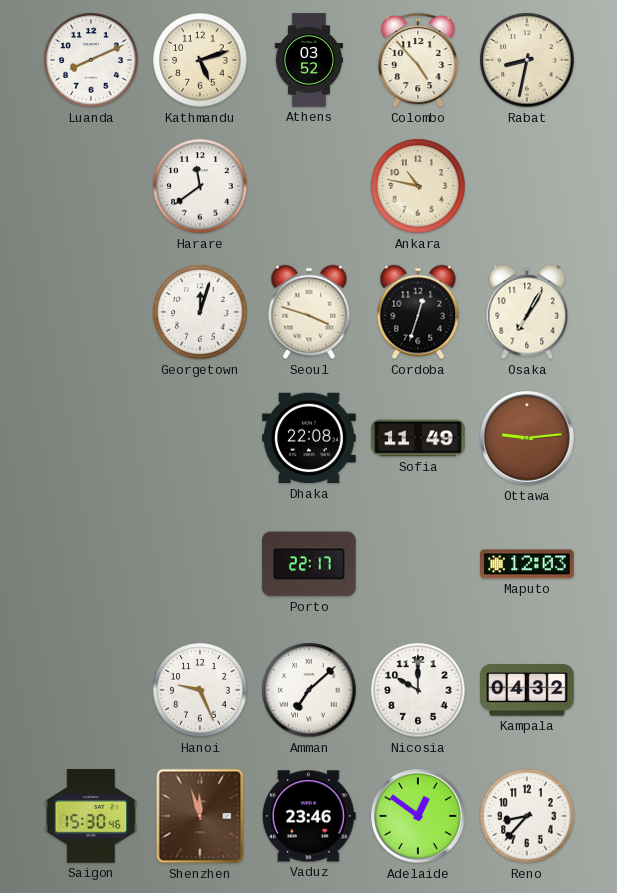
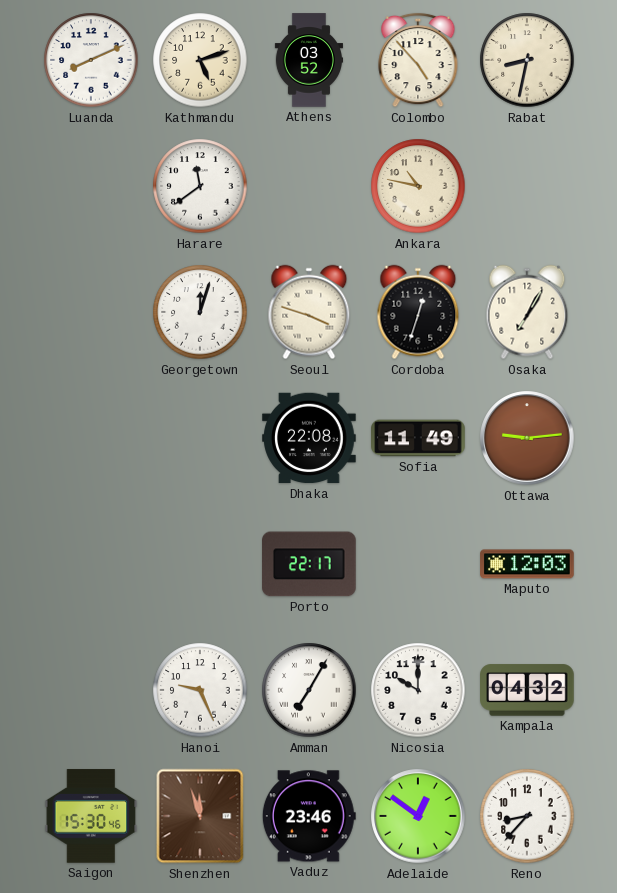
Amman: 7:08 -> 7:05
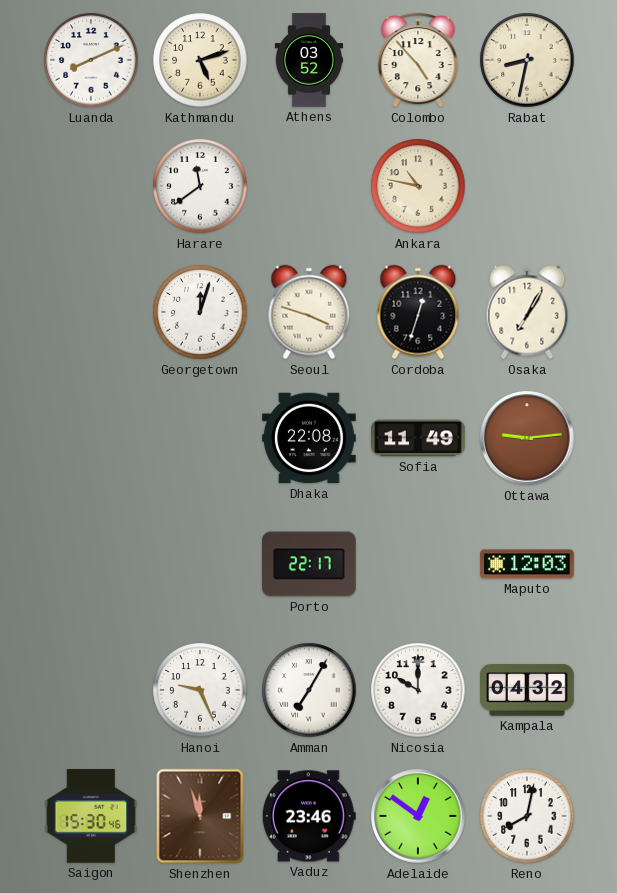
Reno: 8:37 -> 8:02
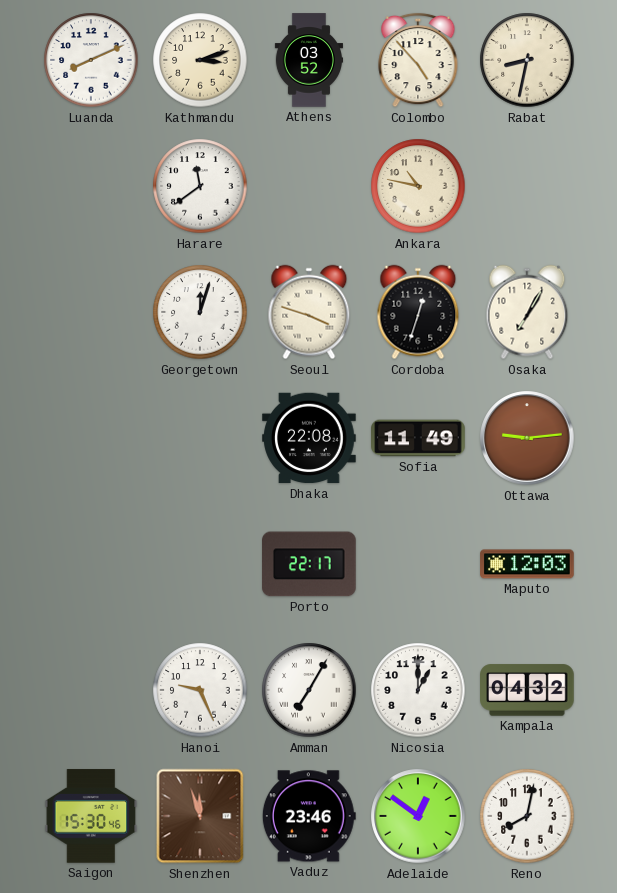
Kathmandu: 5:12 -> 3:12
Nicosia: 10:00 -> 1:00
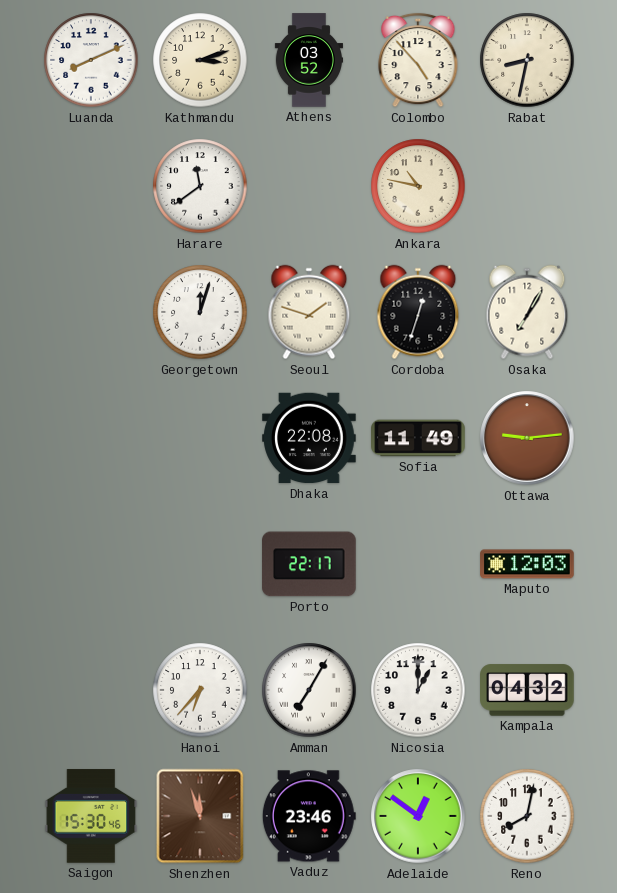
Seoul: 3:48 -> 1:48
Hanoi: 9:26 -> 6:37
